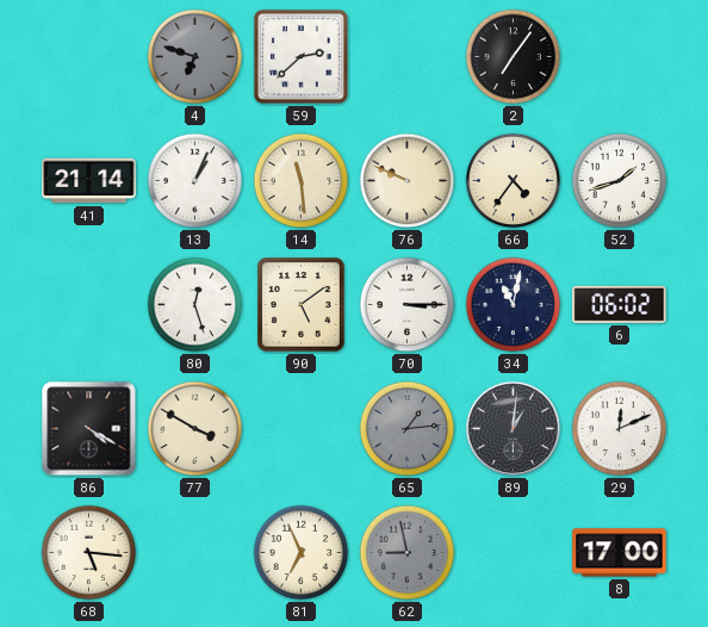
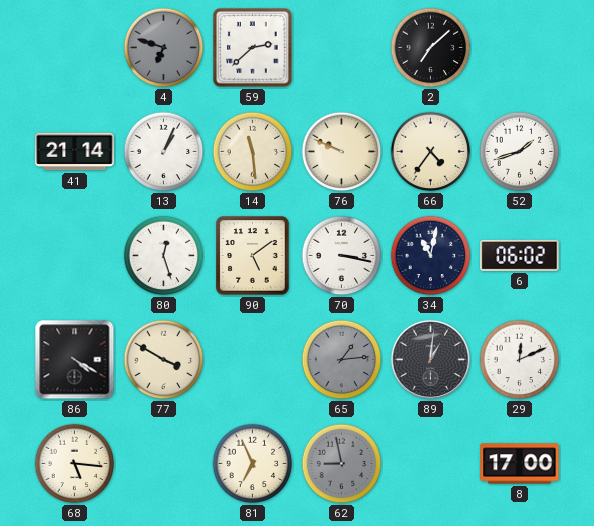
2: 7:06 -> 7:08
70: 3:15 -> 3:17
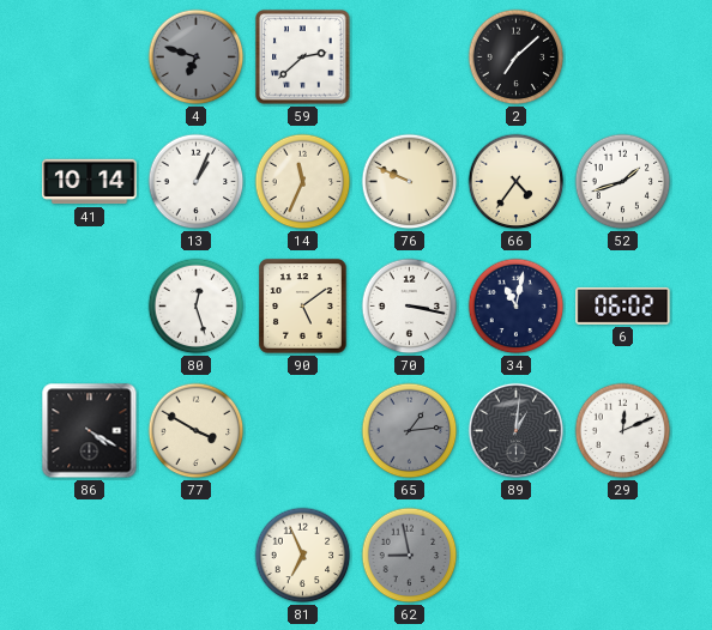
41: 21:14 -> 10:14
14: 11:29 -> 11:34
68: 5:16 -> none
8: 17:00 -> none
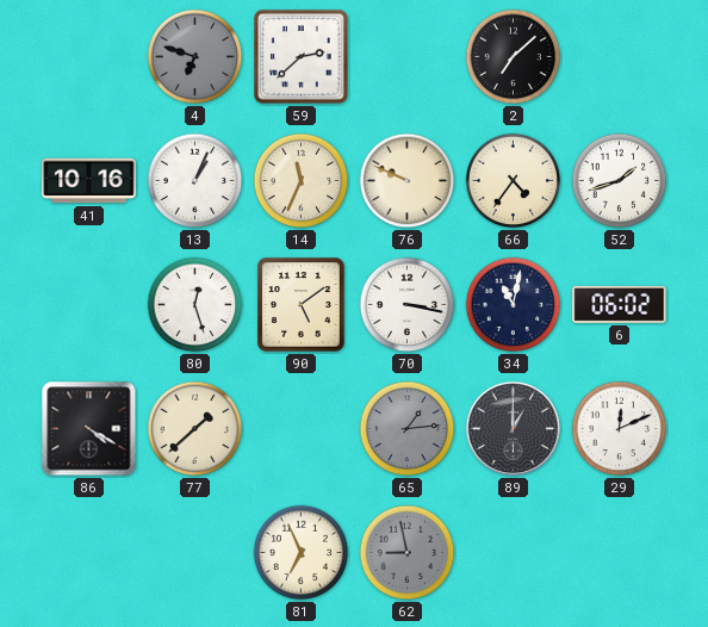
41: 10:14 -> 10:16
77: 3:50 -> 1:38
89: 1:01 -> 1:00
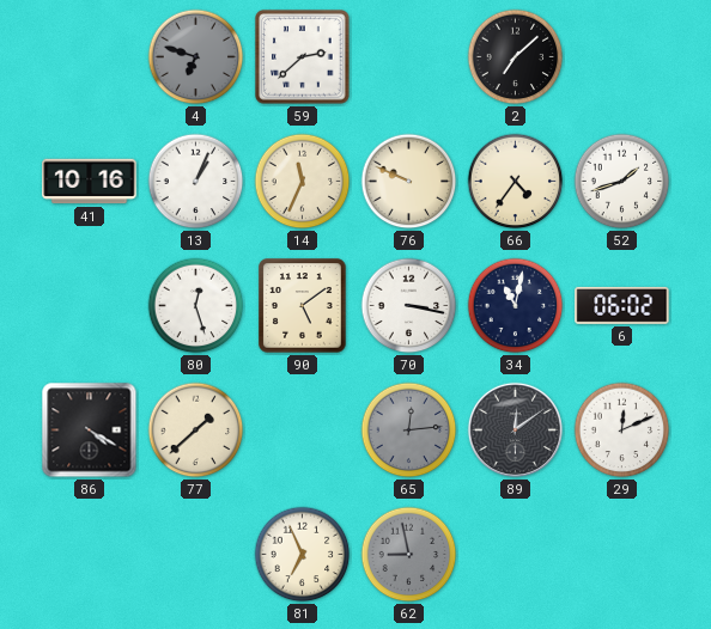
65: 1:14 -> 12:14
89: 1:00 -> 12:09
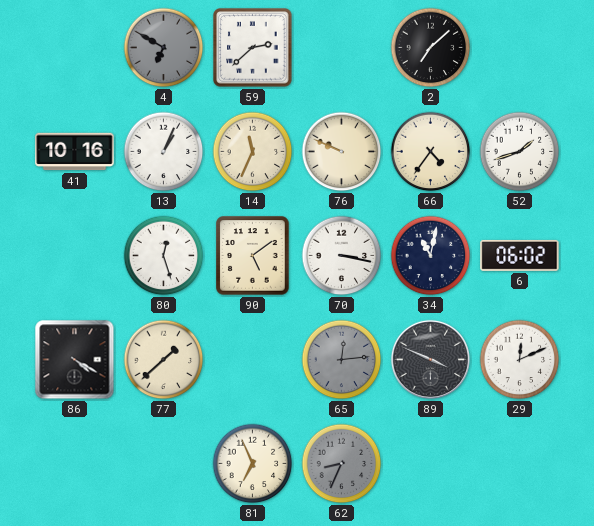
4: 6:48 -> 6:50
89: 12:09 -> 3:49
62: 8:58 -> 8:34
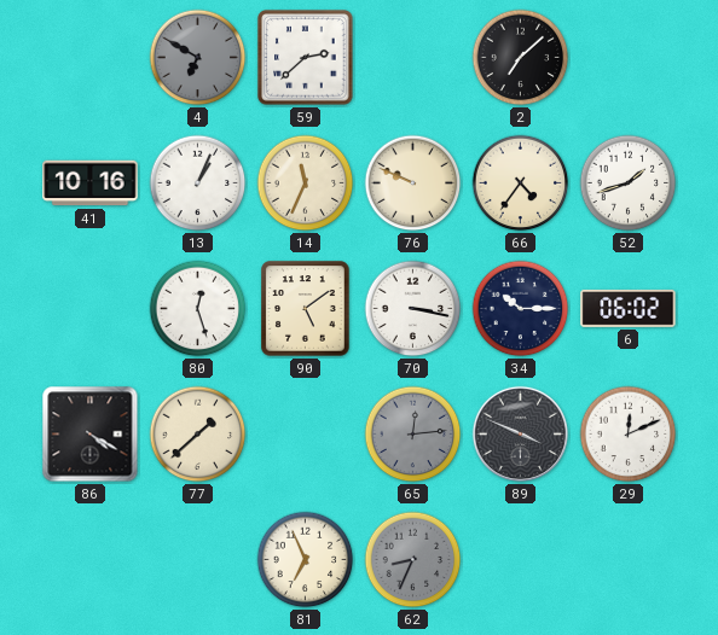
34: 11:02 -> 10:15
